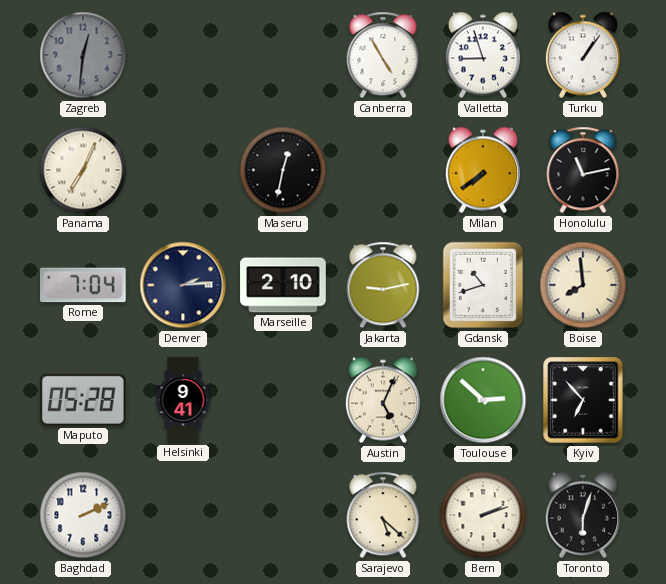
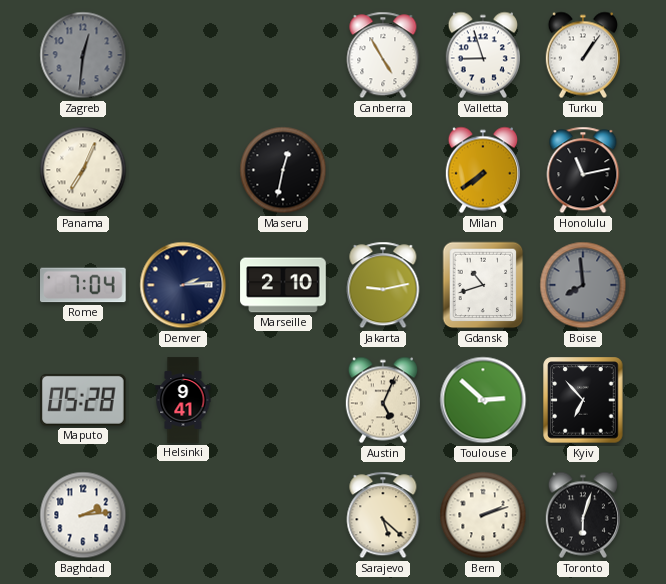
Boise dial: cream -> grey
Baghdad: 2:11 -> 2:14
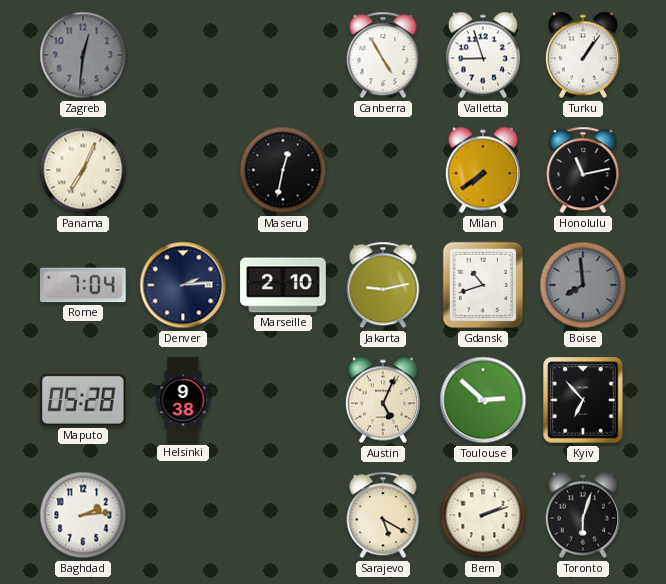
Helsinki: 9:41 -> 9:38
Sarajevo: 5:22 -> 5:20
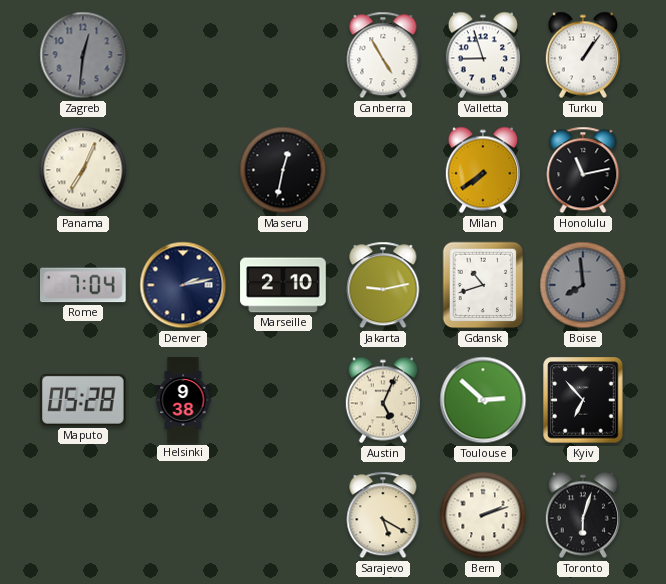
Denver: 2:14 -> 2:13
Baghdad: 2:14 -> none
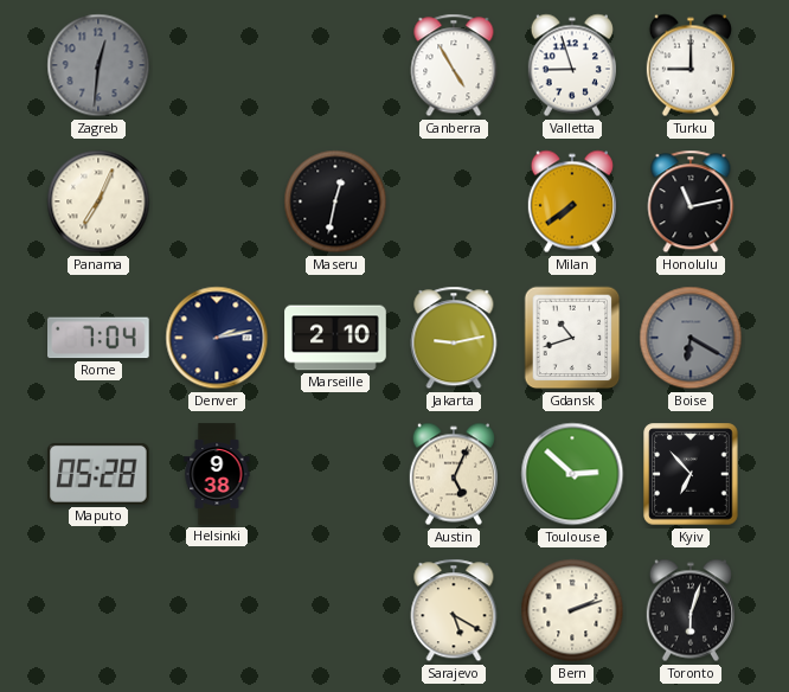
Turku: 1:06 -> 9:00
Boise: 7:59 -> 6:20
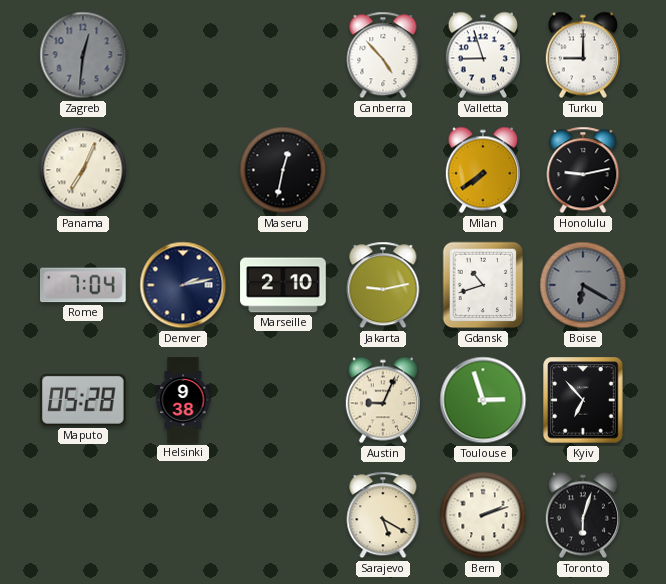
Canberra: 4:55 -> 4:53
Honolulu: 11:13 -> 9:13
Austin: 5:04 -> 9:04
Toulouse: 2:52 -> 2:57
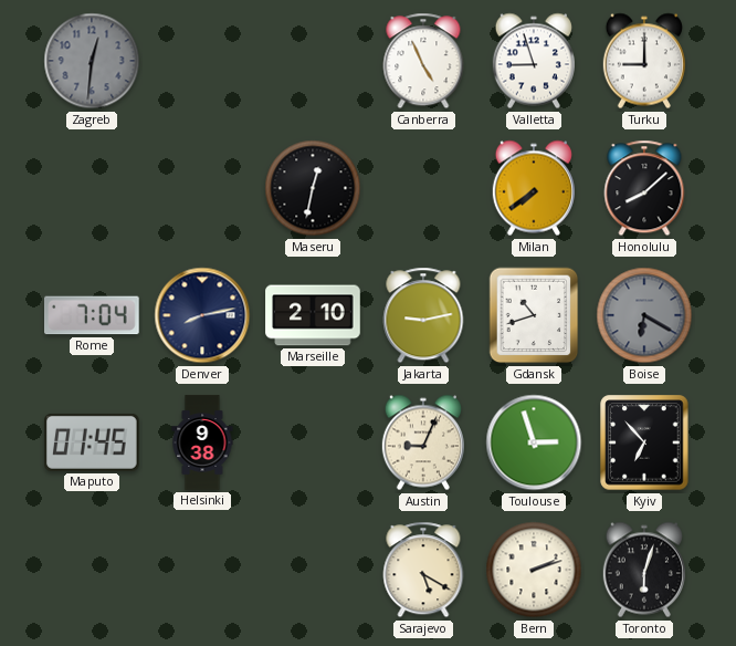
Canberra: 4:53 -> 4:56
Panama: 7:04 -> none
Honolulu: 9:13 -> 8:08
Denver: 2:13 -> 8:13
Maputo: 05:28 -> 01:45
